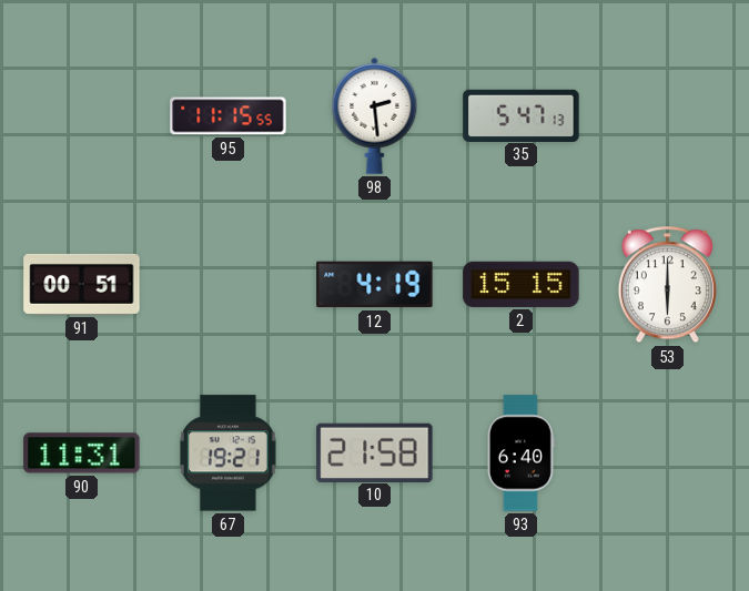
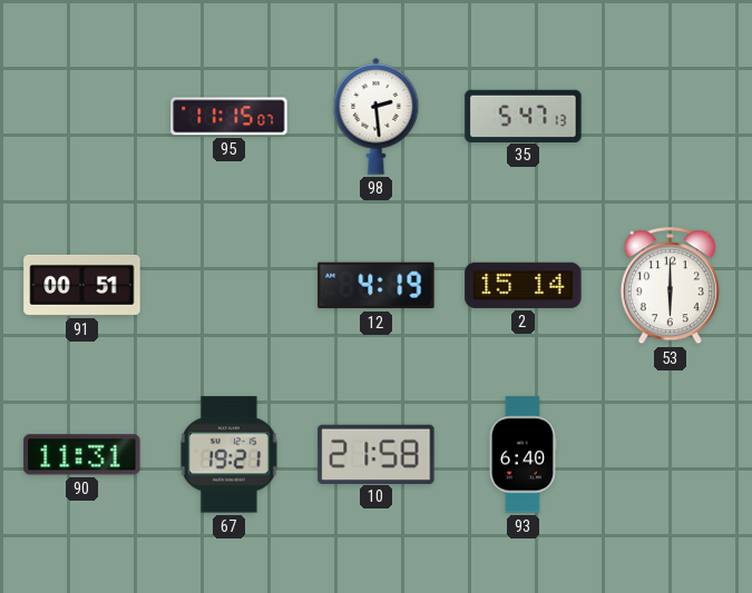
95: 11:15:55 -> 11:15:07
2: 15:15 -> 15:14
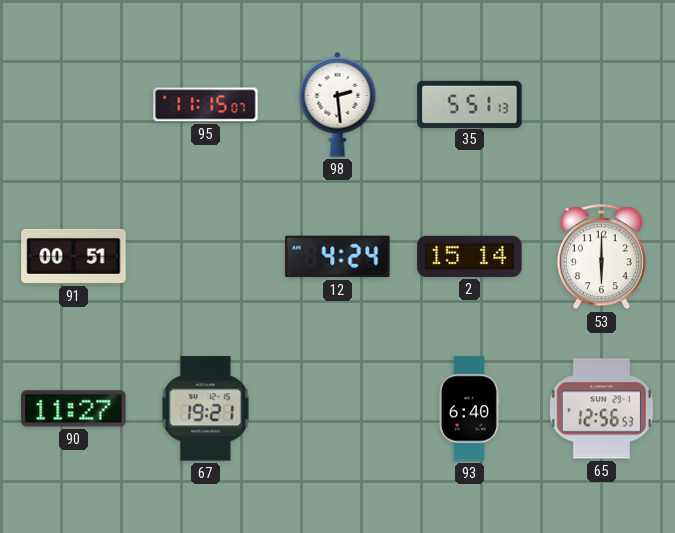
35: 5:47 -> 5:51
12: 4:19 -> 4:24
90: 11:31 -> 11:27
10: 21:58 -> none
65: none -> 12:56
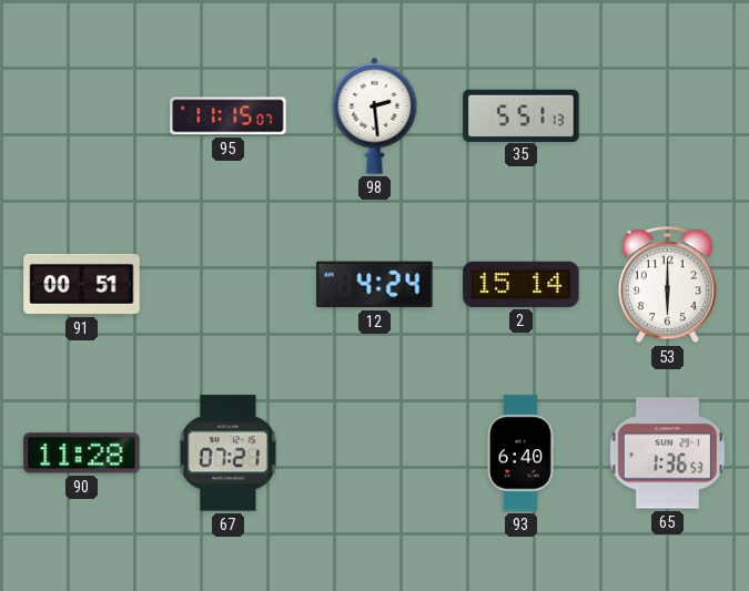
90: 11:27 -> 11:28
67: 19:21 -> 07:21
65: 12:56 -> 1:36
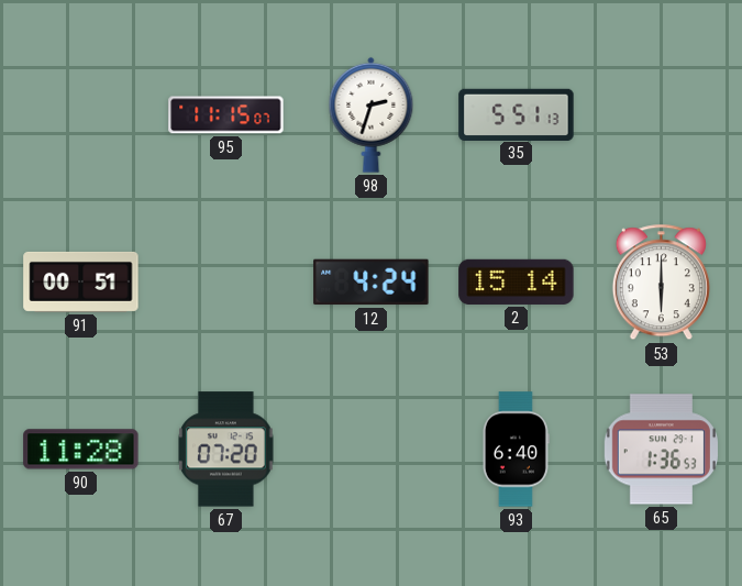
98: 2:29 -> 2:33
67: 07:21 -> 07:20
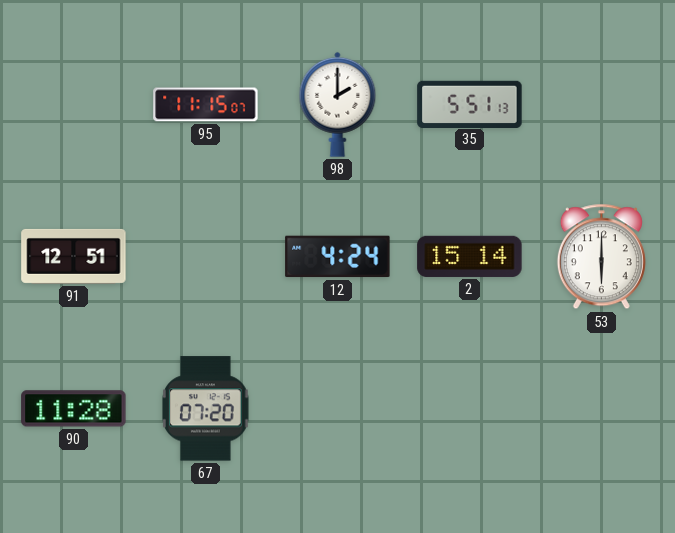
98: 2:33 -> 2:00
91: 00:51 -> 12:51
93: 6:40 -> none
65: 1:36 -> none
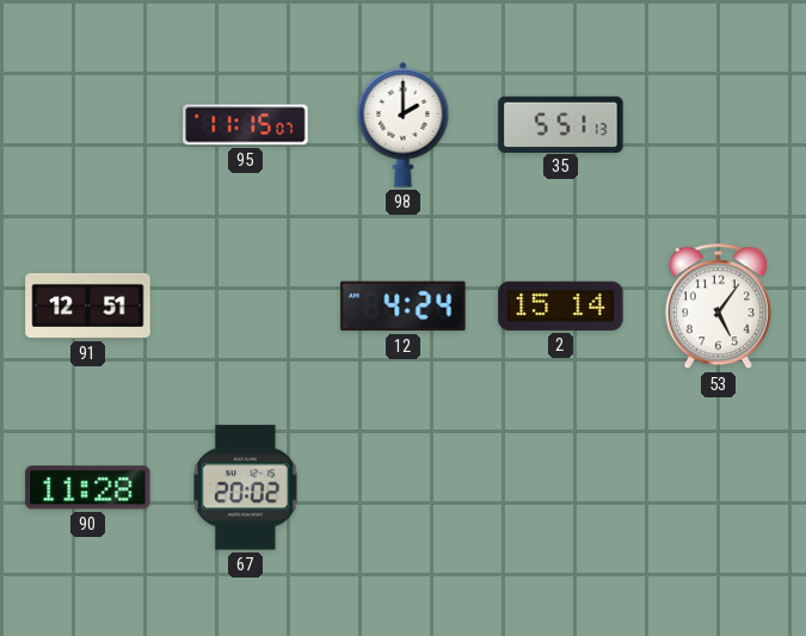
53: 6:00 -> 5:06
67: 07:20 -> 20:02
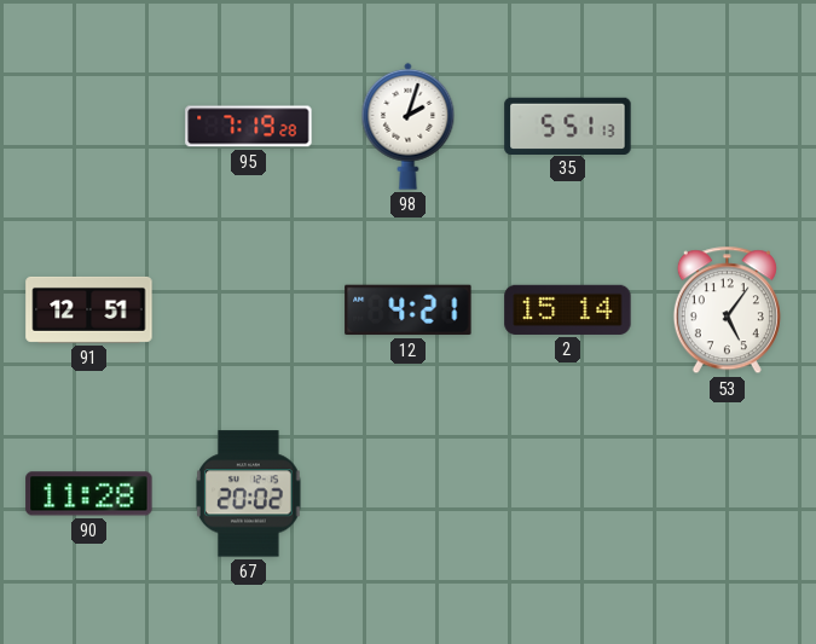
95: 11:15 -> 7:19
98: 2:00 -> 2:03
12: 4:24 -> 4:21
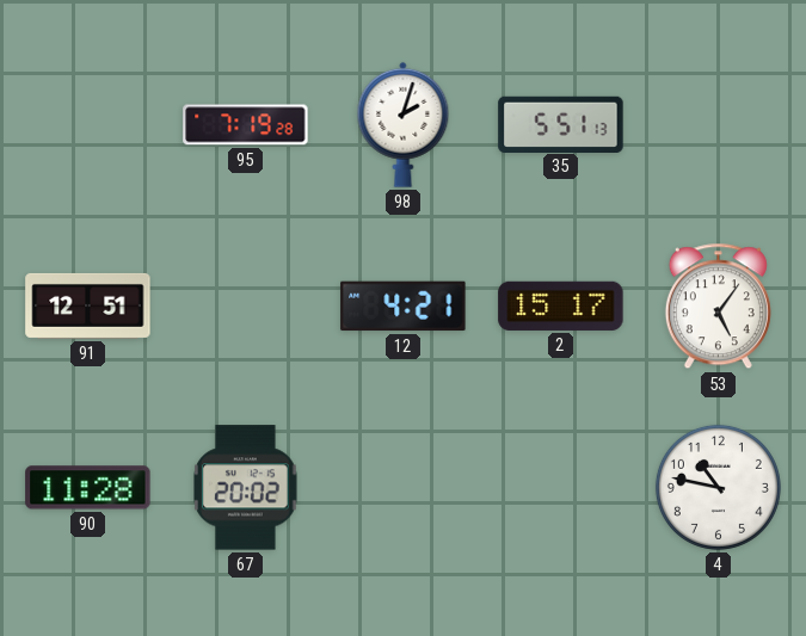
2: 15:14 -> 15:17
4: none -> 10:47
